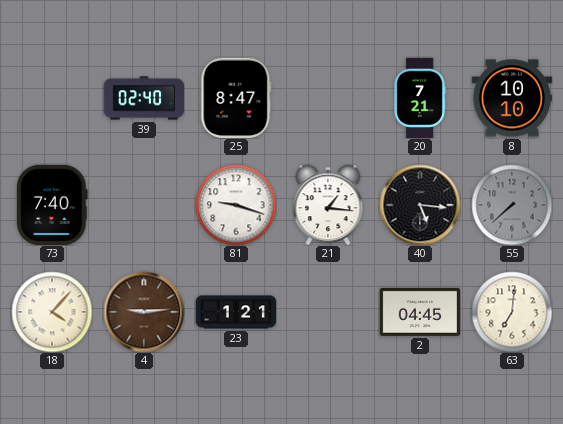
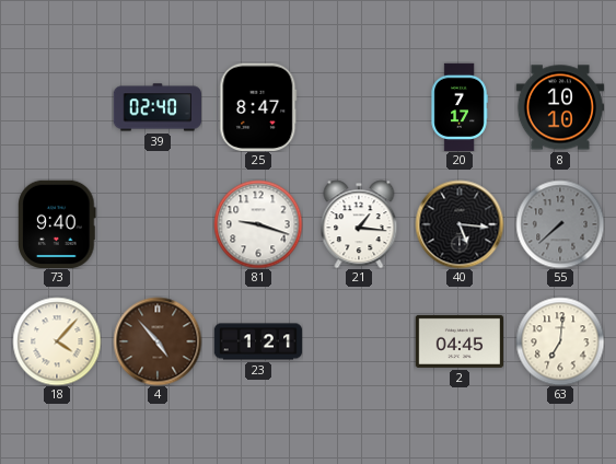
20: 7:21 -> 7:17
73: 7:40 -> 9:40
4: 9:14 -> 4:53
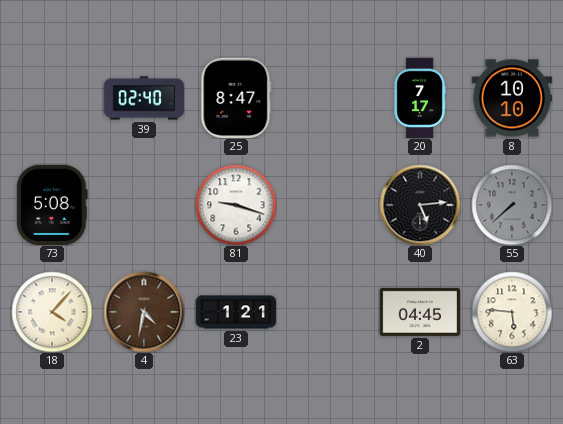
73: 9:40 -> 5:08
21: 1:16 -> none
40: 5:16 -> 5:14
4: 4:53 -> 4:32
63: 7:01 -> 5:46
